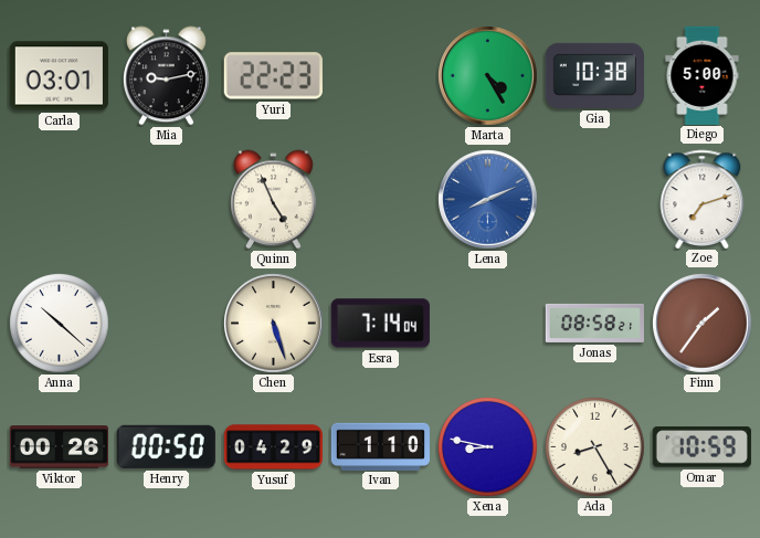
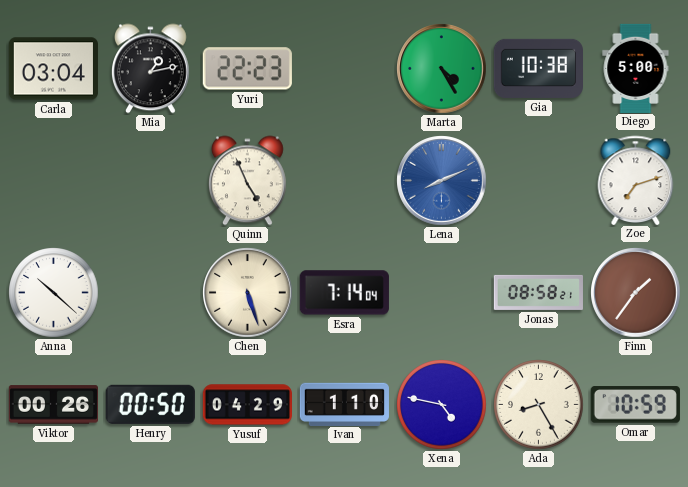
Carla: 03:01 -> 03:04
Mia: 9:13 -> 1:13
Xena: 8:47 -> 4:47
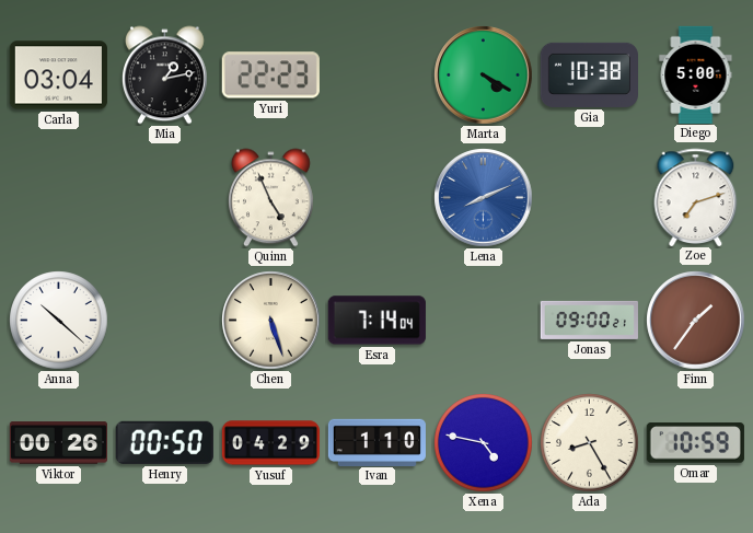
Marta: 4:25 -> 4:20
Jonas: 08:58 -> 09:00
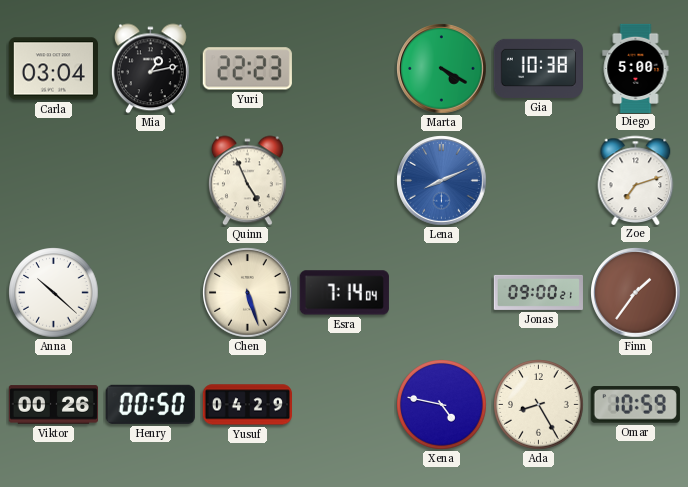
Ivan: 1:10 -> none
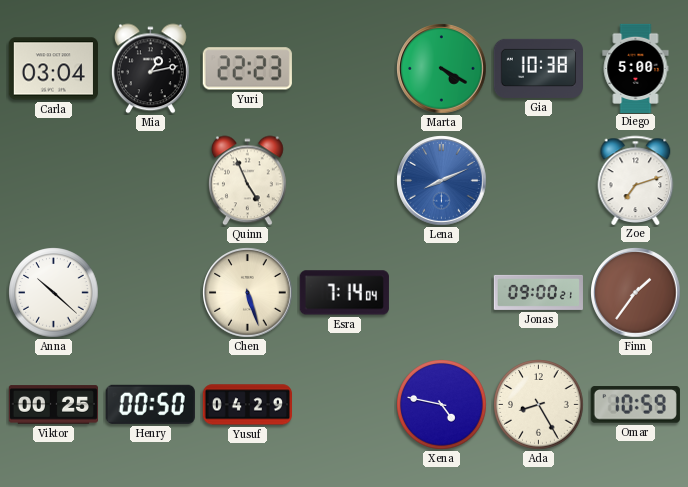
Viktor: 00:26 -> 00:25
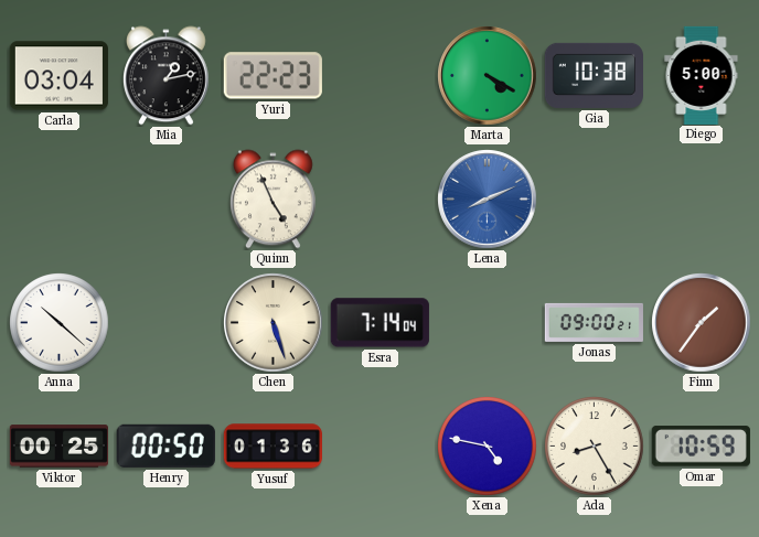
Zoe: 7:12 -> none
Yusuf: 04:29 -> 01:36
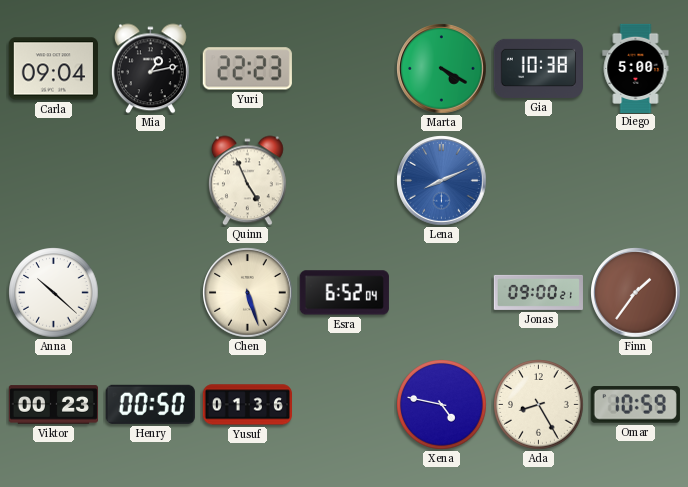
Carla: 03:04 -> 09:04
Esra: 7:14 -> 6:52
Viktor: 00:25 -> 00:23
